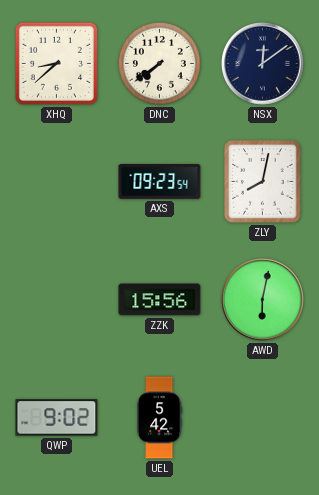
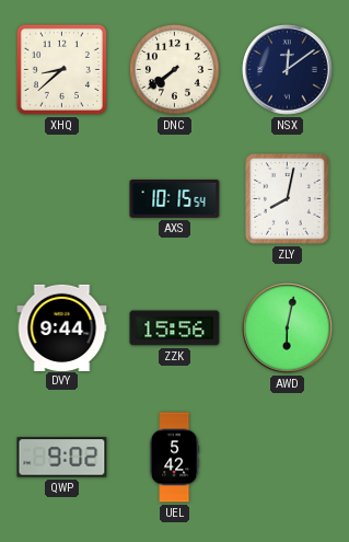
AXS: 09:23 -> 10:15
DVY: none -> 9:44
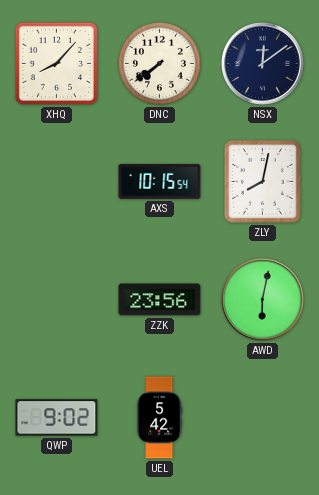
XHQ: 8:38 -> 8:07
DVY: 9:44 -> none
ZZK: 15:56 -> 23:56
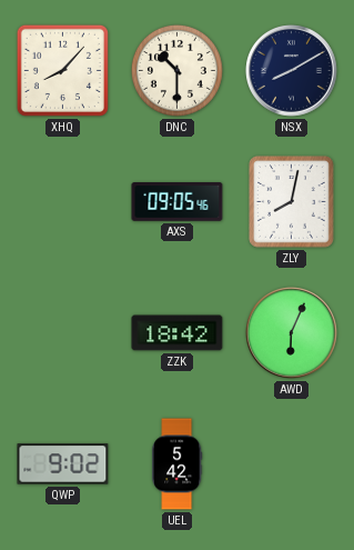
DNC: 7:39 -> 10:30
NSX: 12:09 -> 8:10
AXS: 10:15 -> 09:05
ZZK: 23:56 -> 18:42
AWD: 6:02 -> 6:04
